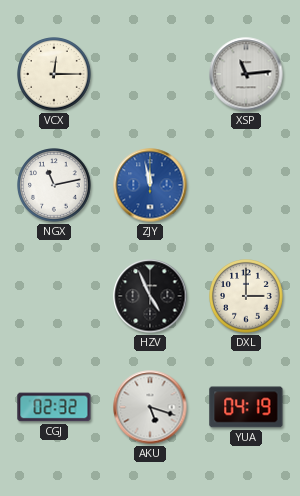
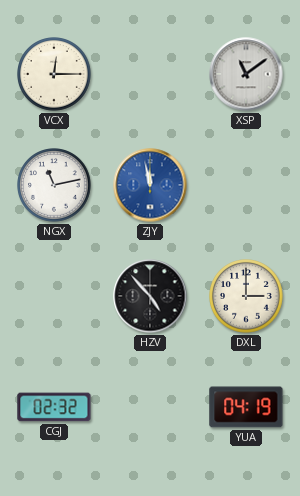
XSP: 11:14 -> 11:09
HZV: 4:56 -> 4:53
AKU: 5:18 -> none
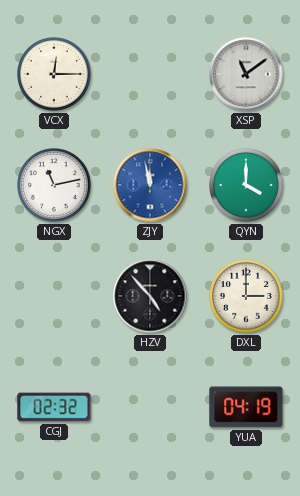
QYN: none -> 4:00
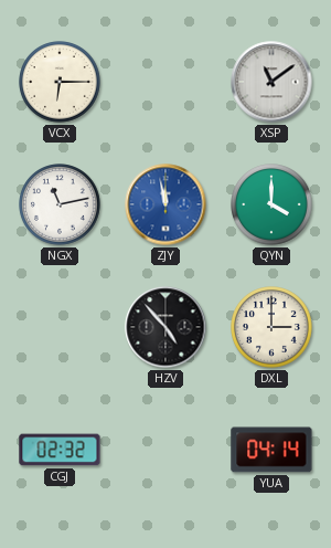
VCX: 12:15 -> 6:15
YUA: 04:19 -> 04:14
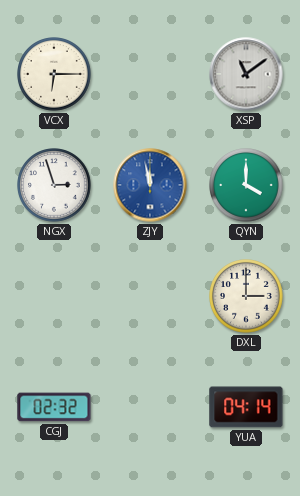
NGX: 11:13 -> 2:57
HZV: 4:53 -> none
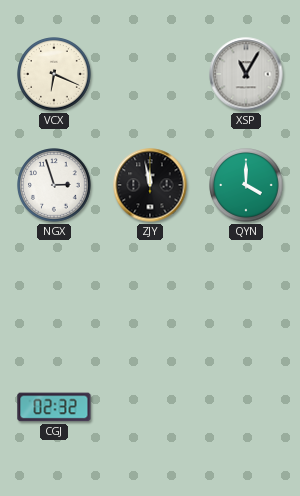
VCX: 6:15 -> 6:19
XSP: 11:09 -> 11:05
ZJY dial: blue -> black
DXL: 3:00 -> none
YUA: 04:14 -> none
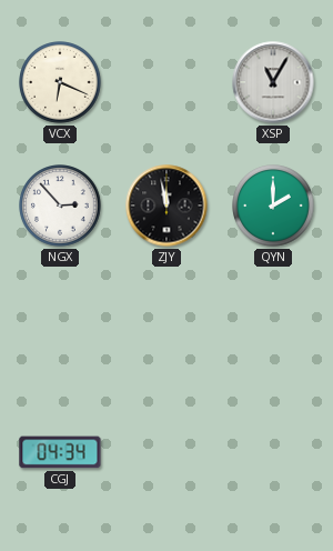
NGX: 2:57 -> 2:53
QYN: 4:00 -> 2:00
CGJ: 02:32 -> 04:34
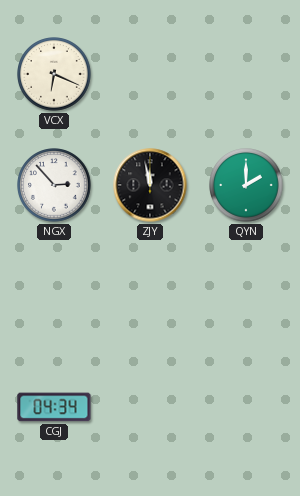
XSP: 11:05 -> none
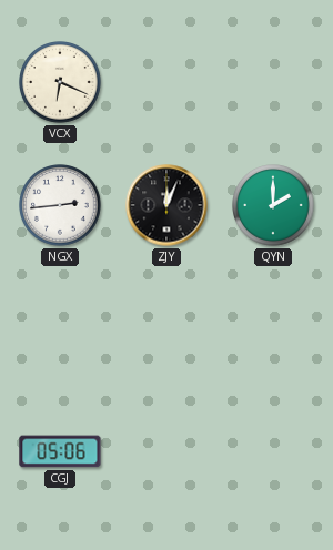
NGX: 2:53 -> 2:44
ZJY: 11:58 -> 12:04
CGJ: 04:34 -> 05:06
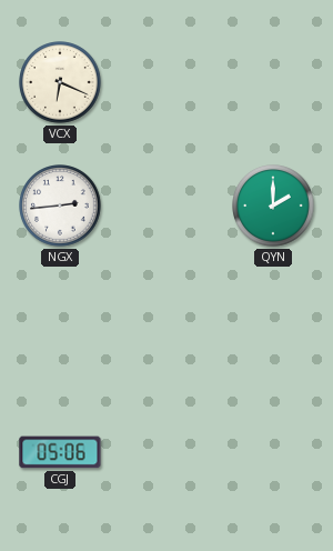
ZJY: 12:04 -> none
